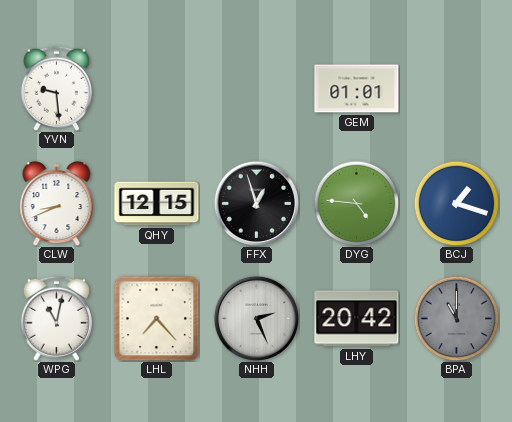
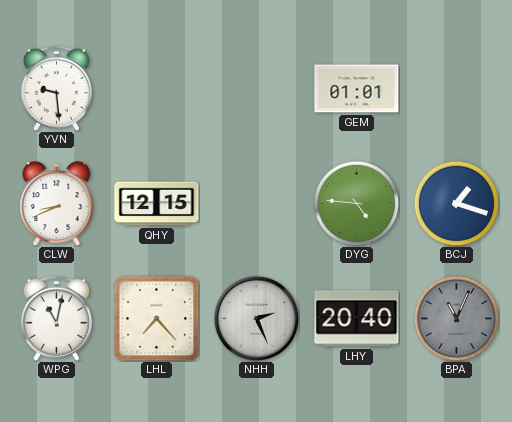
FFX: 12:57 -> none
LHY: 20:42 -> 20:40
BPA: 11:00 -> 11:04
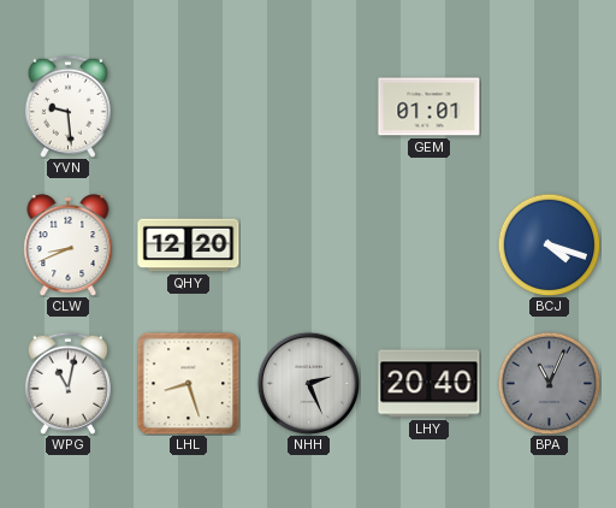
QHY: 12:15 -> 12:20
DYG: 4:46 -> none
BCJ: 1:18 -> 4:18
LHL: 7:23 -> 8:27
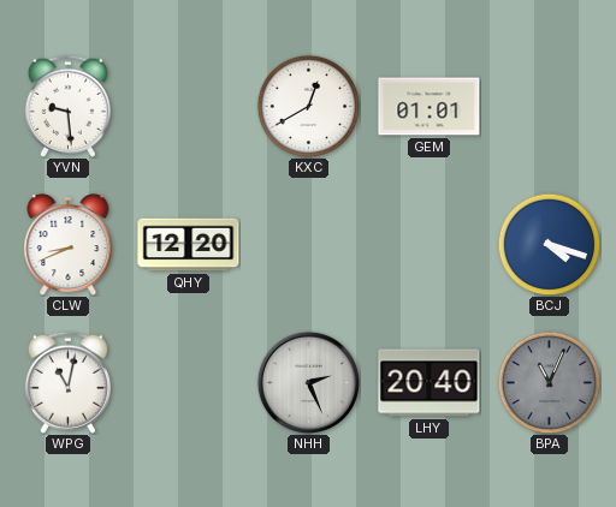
KXC: none -> 12:40
LHL: 8:27 -> none
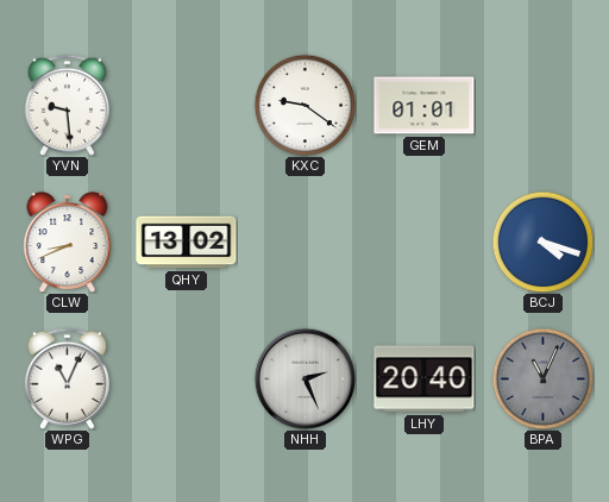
KXC: 12:40 -> 9:21
QHY: 12:20 -> 13:02
WPG: 11:02 -> 11:04
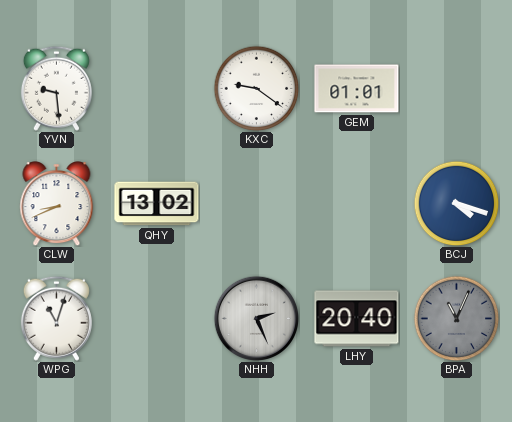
WPG: 11:04 -> 11:03
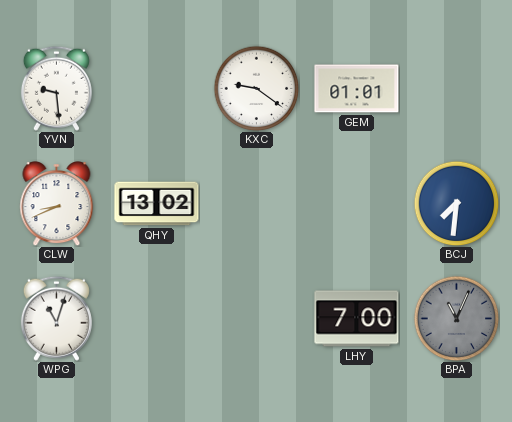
BCJ: 4:18 -> 7:31
NHH: 2:26 -> none
LHY: 20:40 -> 7:00
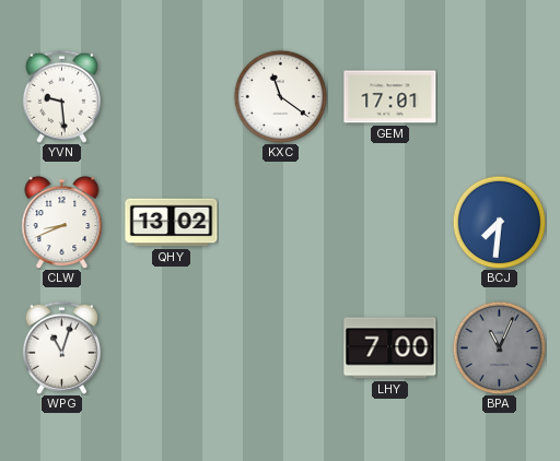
KXC: 9:21 -> 11:21
GEM: 01:01 -> 17:01
